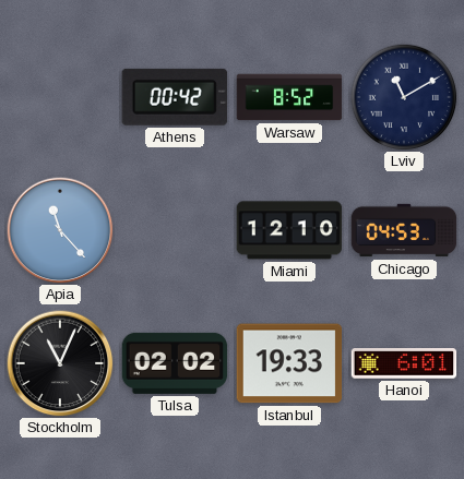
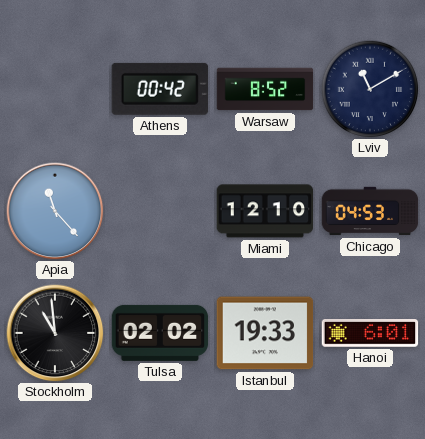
Stockholm: 11:04 -> 10:59
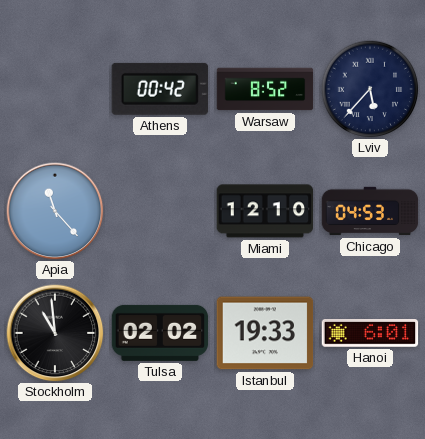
Lviv: 11:10 -> 5:37
